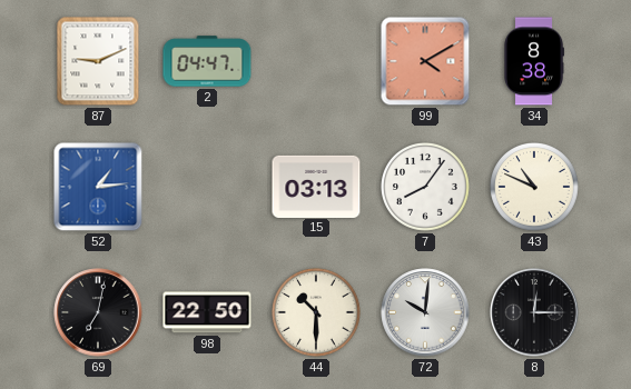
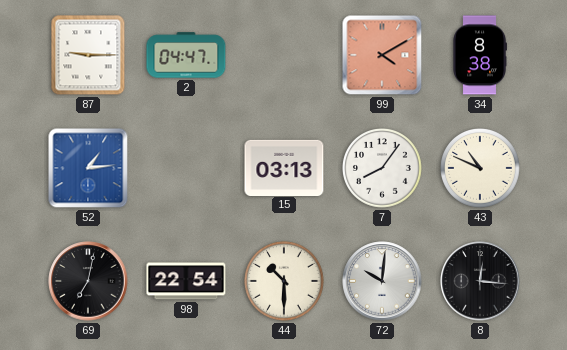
87: 9:11 -> 9:15
98: 22:50 -> 22:54
8: 12:15 -> 12:16
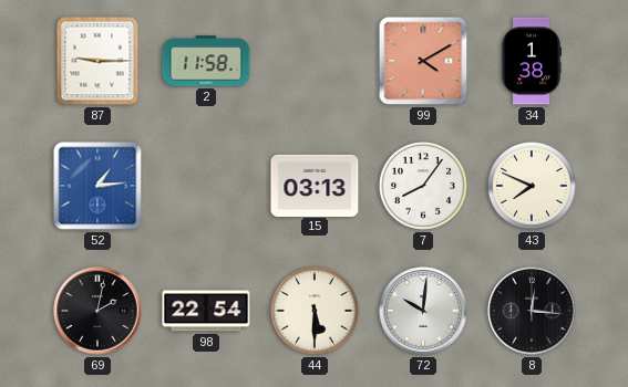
2: 04:47 -> 11:58
34: 8:38 -> 1:38
43: 10:49 -> 7:49
69: 7:02 -> 2:02
44: 10:30 -> 5:30
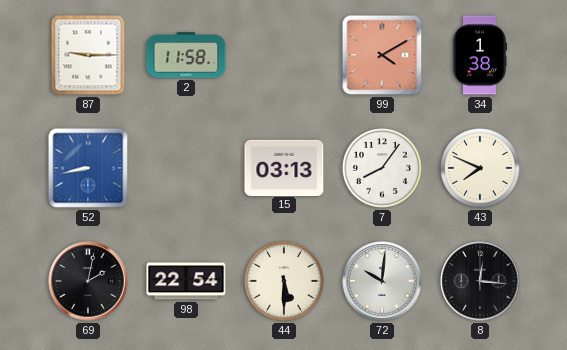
52: 1:14 -> 8:43
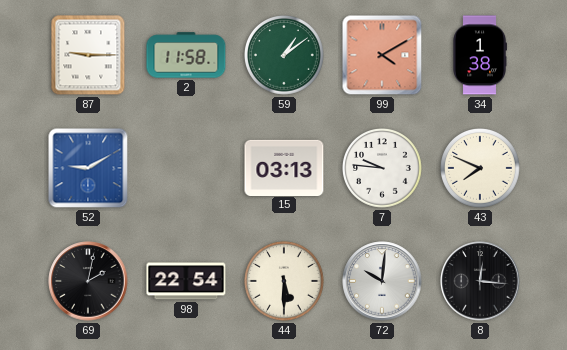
59: none -> 1:09
52: 8:43 -> 9:10
7: 8:06 -> 9:46
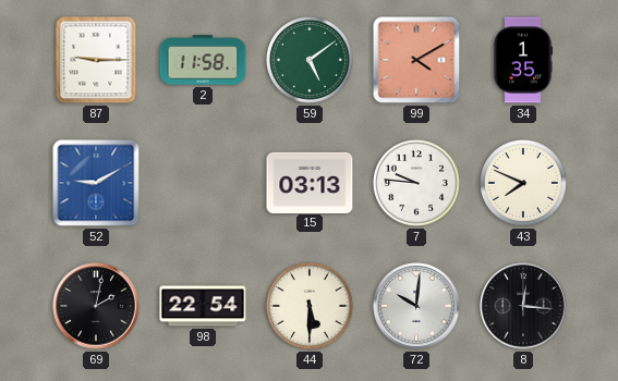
59: 1:09 -> 5:09
34: 1:38 -> 1:35
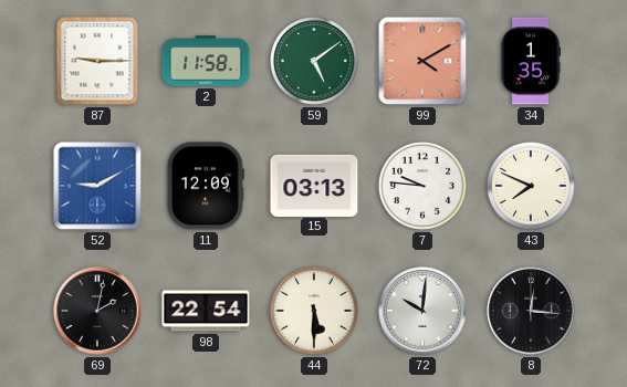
11: none -> 12:09
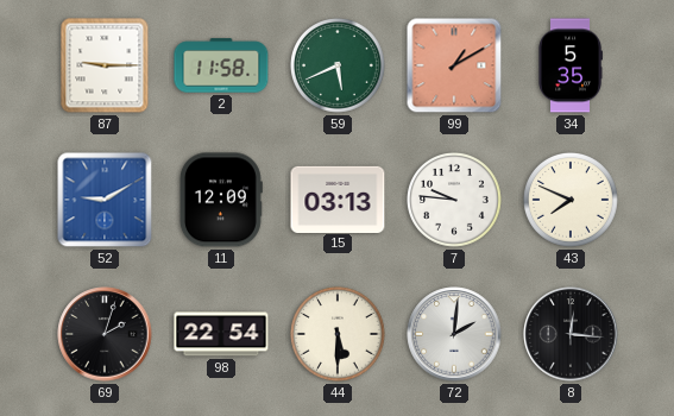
59: 5:09 -> 5:41
99: 4:10 -> 1:10
34: 1:35 -> 5:35
69: 2:02 -> 2:03
72: 10:01 -> 2:01
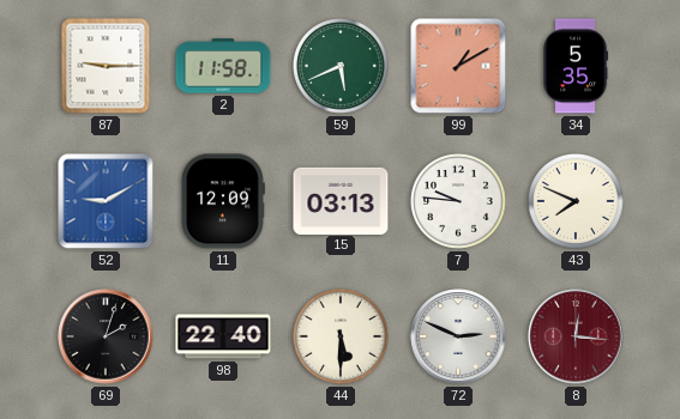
98: 22:54 -> 22:40
72: 2:01 -> 2:49
8 dial: black -> burgundy
